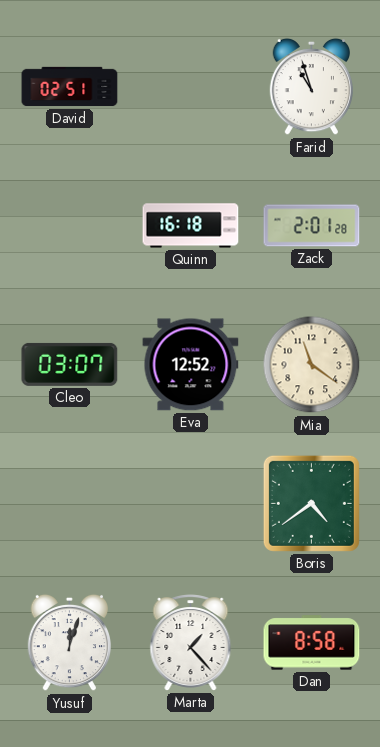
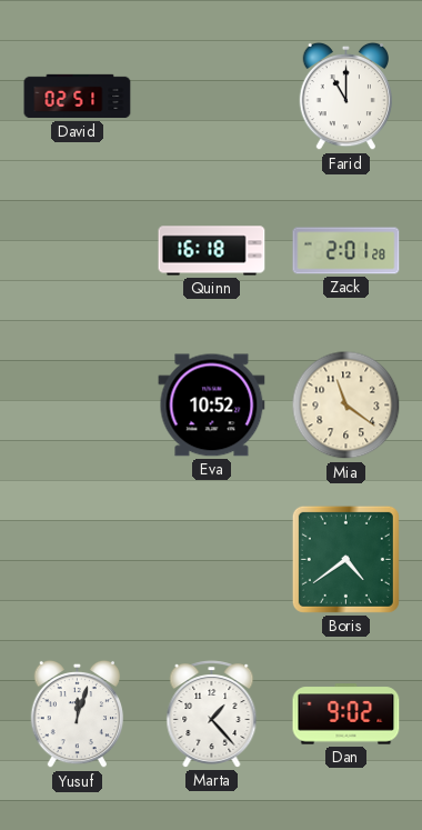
Farid: 10:57 -> 11:00
Cleo: 03:07 -> none
Eva: 12:52 -> 10:52
Dan: 8:58 -> 9:02
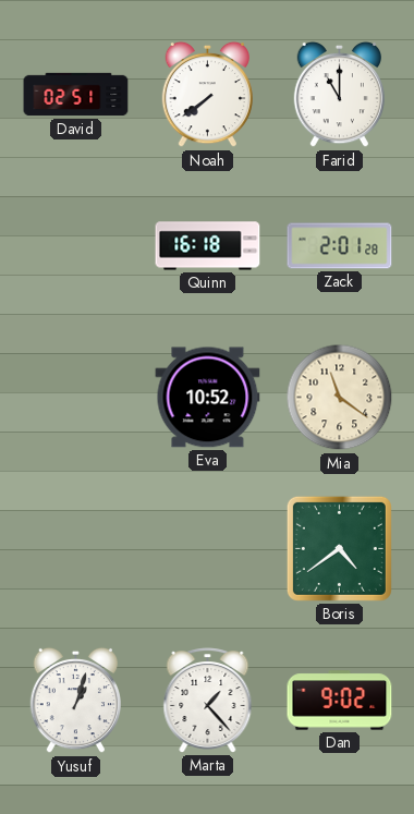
Noah: none -> 7:39
Yusuf: 12:03 -> 1:03
